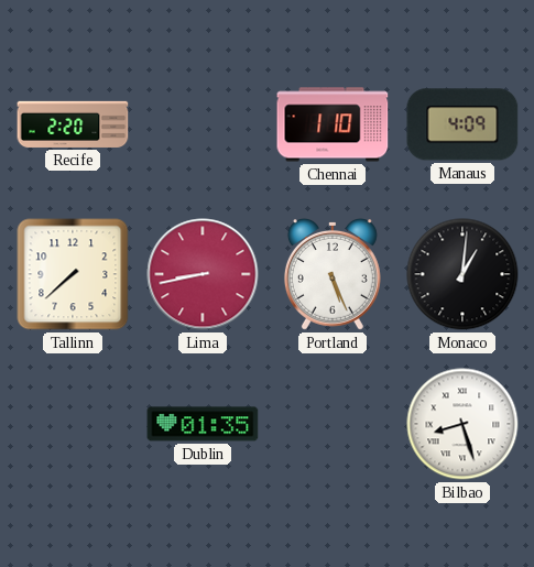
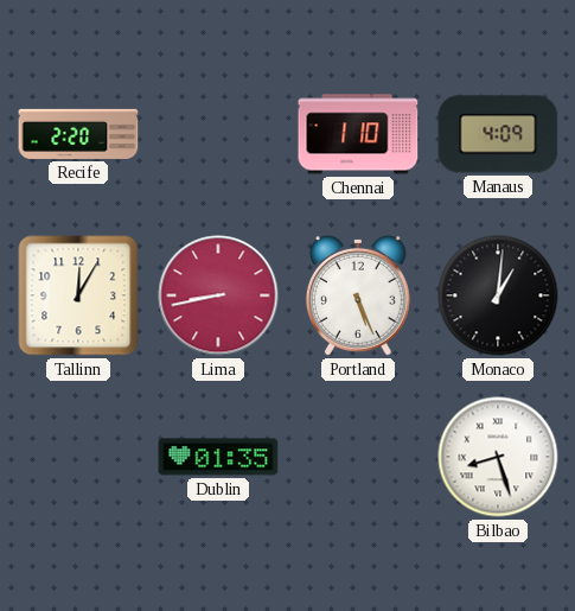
Tallinn: 7:38 -> 12:05
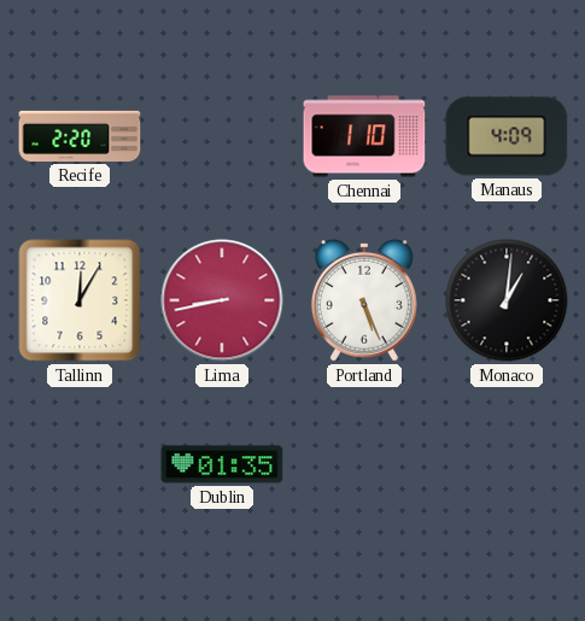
Bilbao: 8:27 -> none
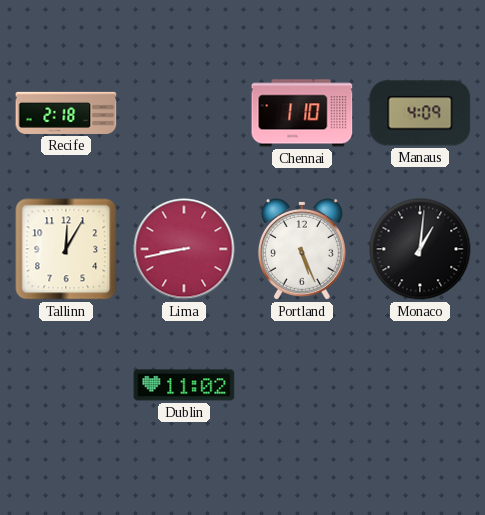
Recife: 2:20 -> 2:18
Dublin: 01:35 -> 11:02
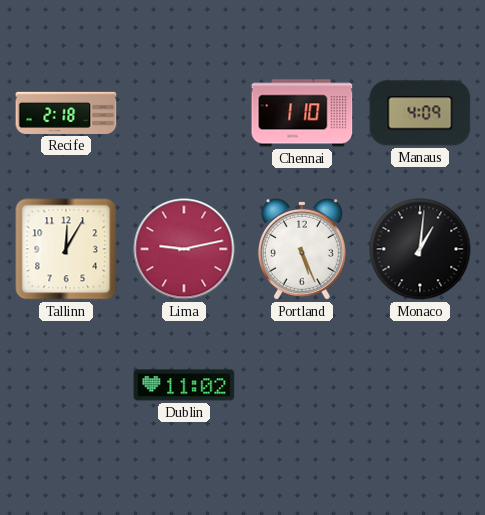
Lima: 8:43 -> 9:13
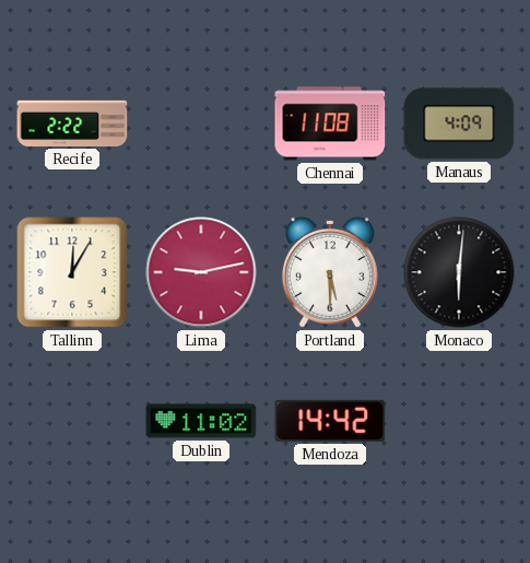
Recife: 2:18 -> 2:22
Chennai: 1:10 -> 11:08
Portland: 5:26 -> 5:30
Monaco: 1:01 -> 6:01
Mendoza: none -> 14:42
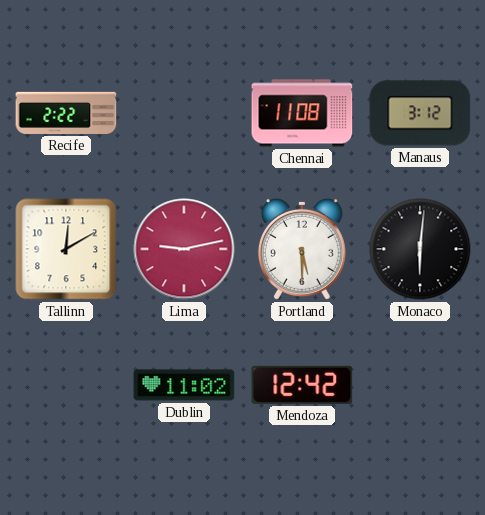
Manaus: 4:09 -> 3:12
Tallinn: 12:05 -> 12:10
Mendoza: 14:42 -> 12:42
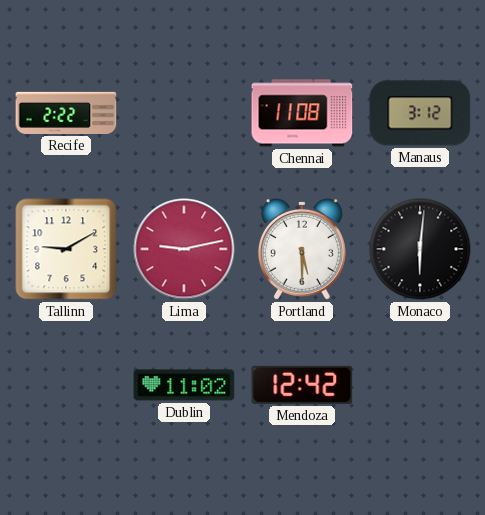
Tallinn: 12:10 -> 9:10
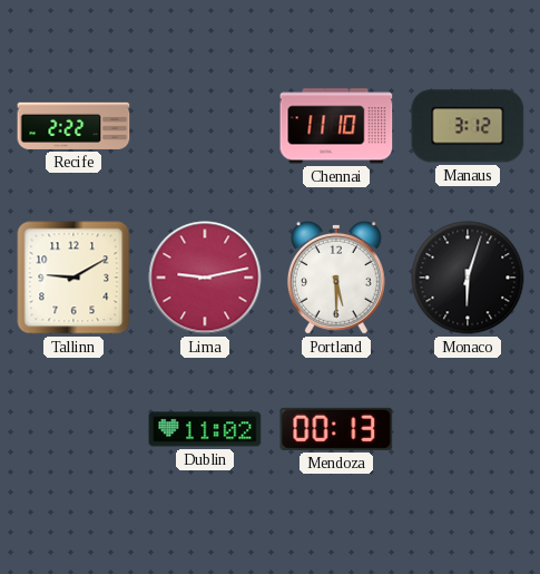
Chennai: 11:08 -> 11:10
Monaco: 6:01 -> 6:03
Mendoza: 12:42 -> 00:13
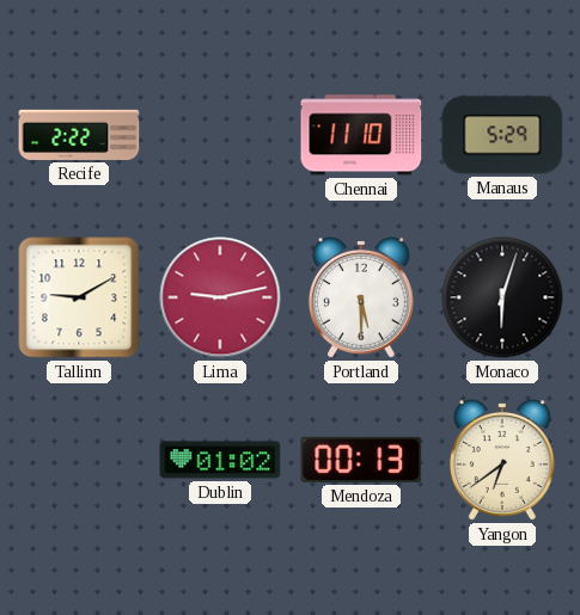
Manaus: 3:12 -> 5:29
Dublin: 11:02 -> 01:02
Yangon: none -> 6:39
